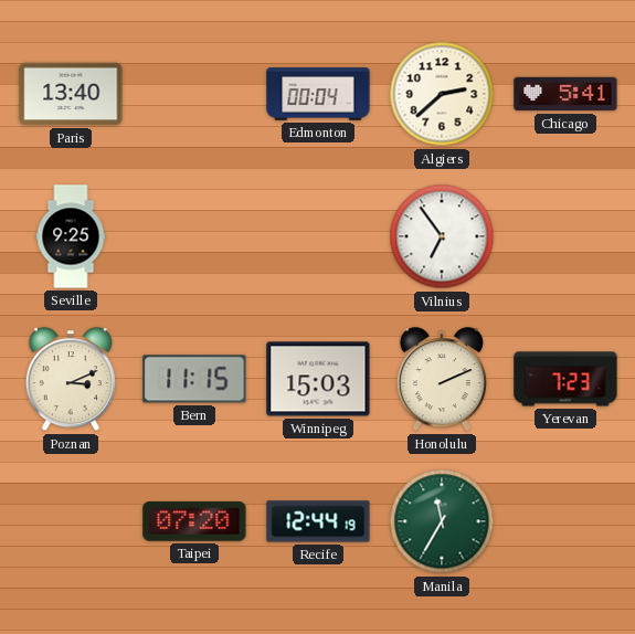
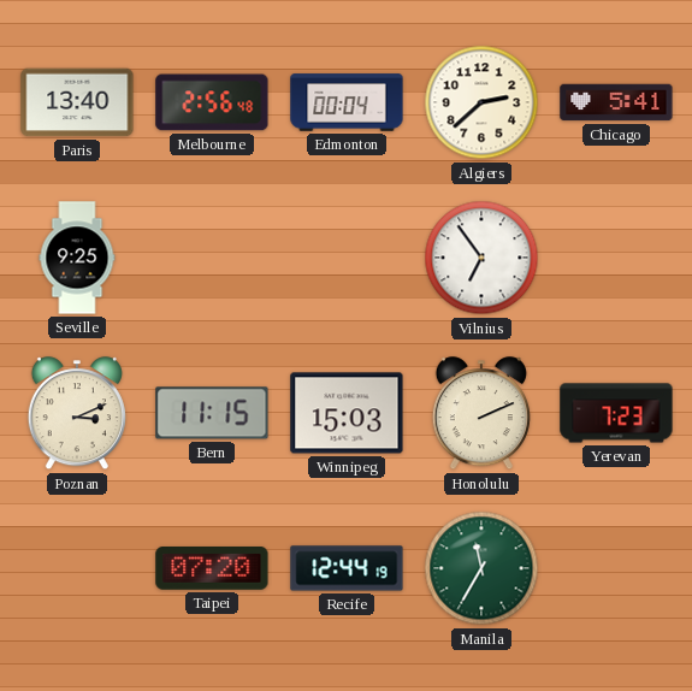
Melbourne: none -> 2:56
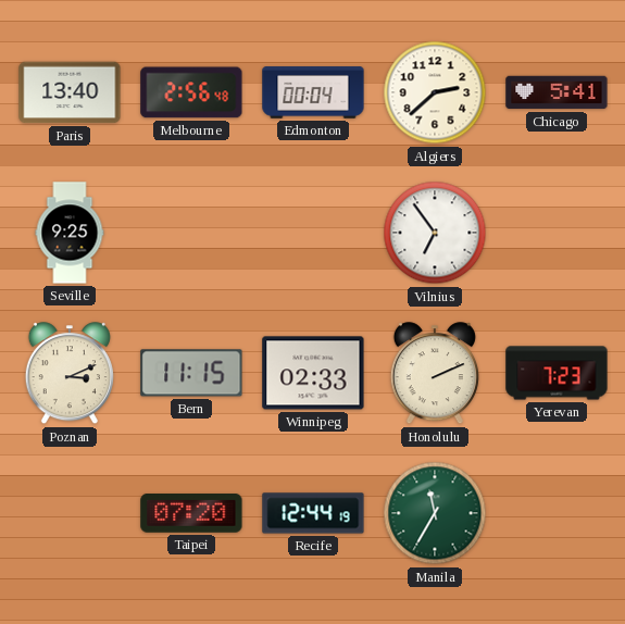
Winnipeg: 15:03 -> 02:33
